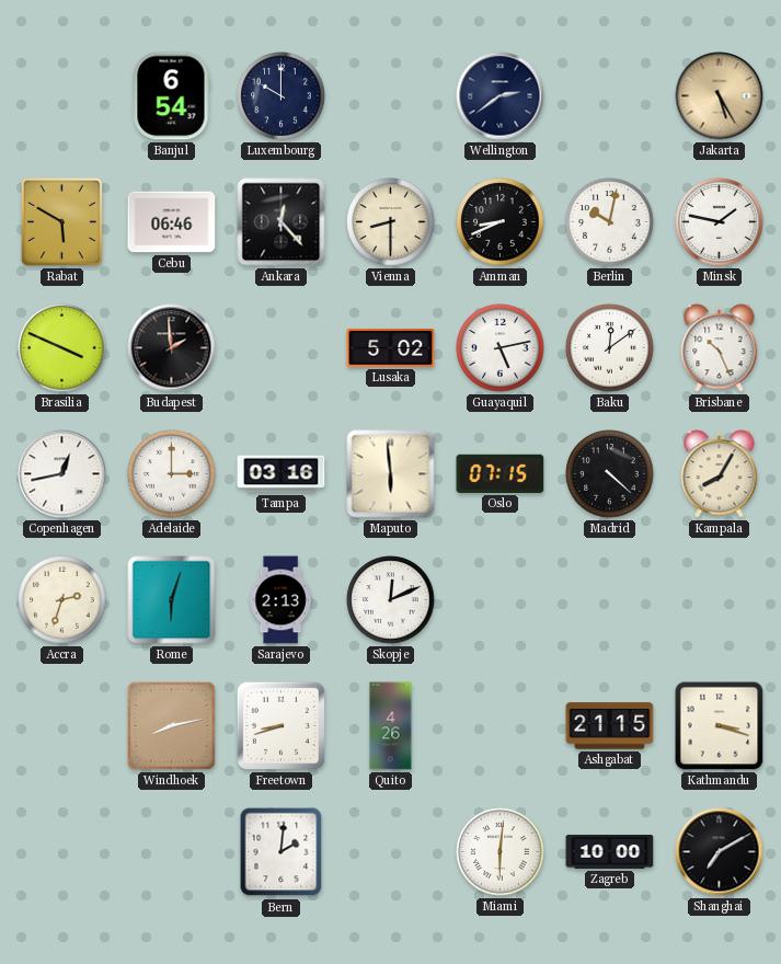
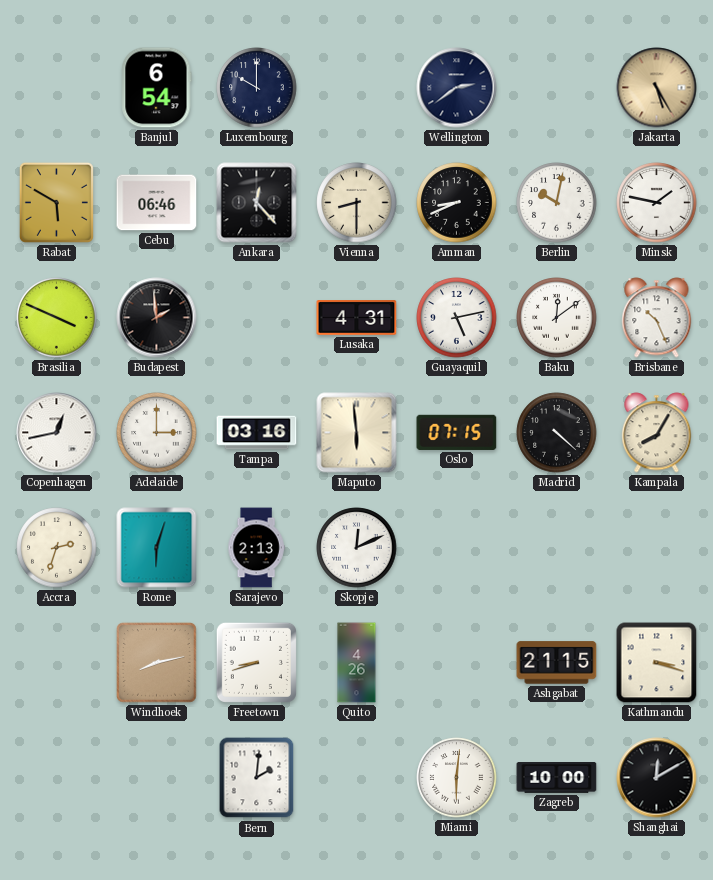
Lusaka: 5:02 -> 4:31
Shanghai: 7:10 -> 12:10
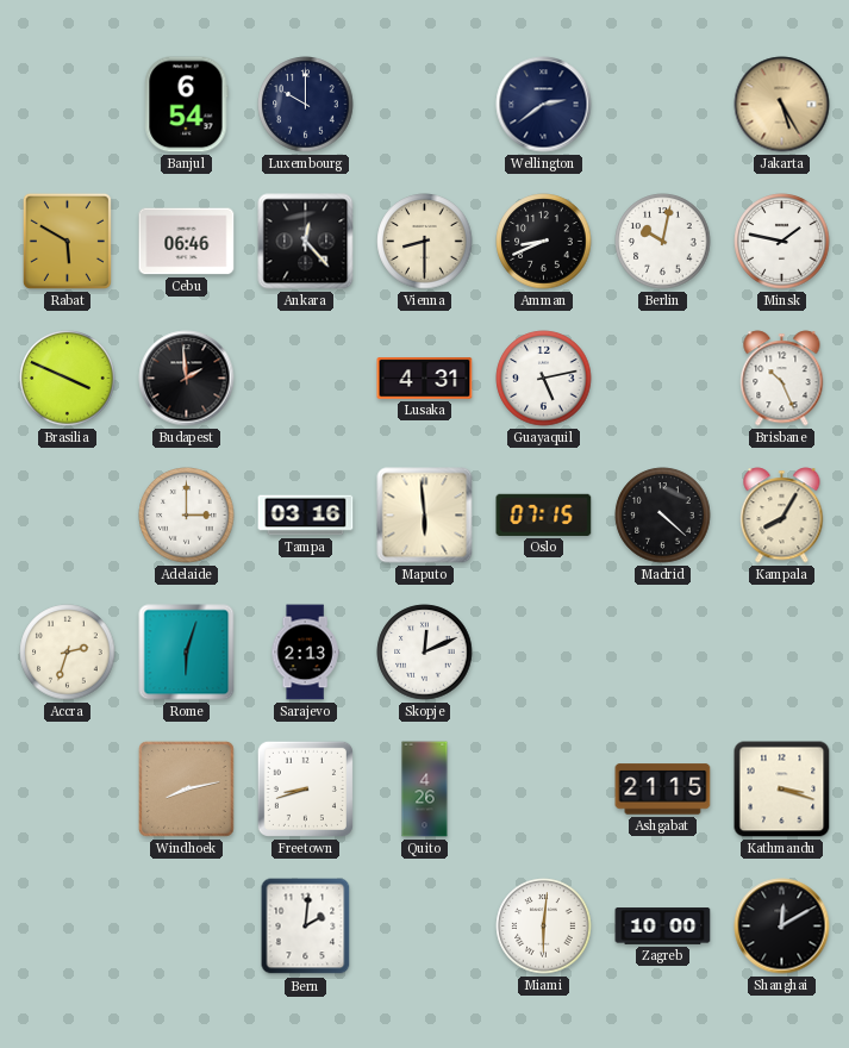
Baku: 12:09 -> none
Copenhagen: 12:43 -> none
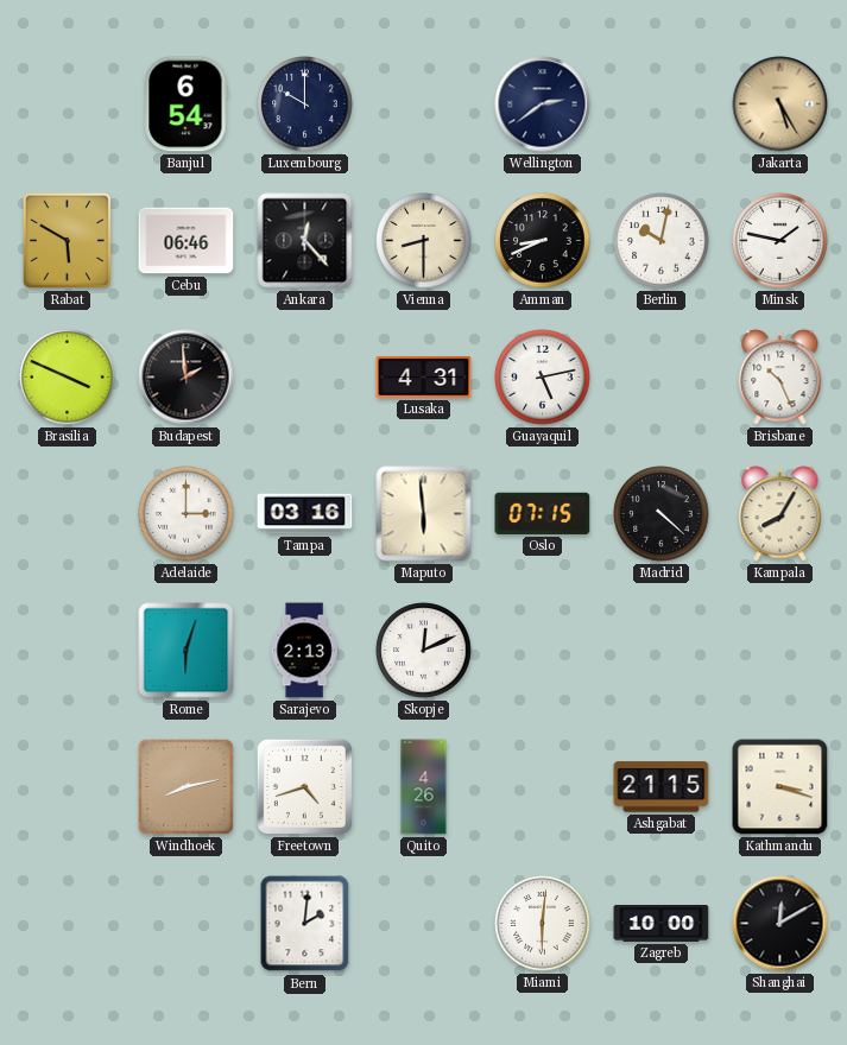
Accra: 2:33 -> none
Freetown: 8:42 -> 4:42
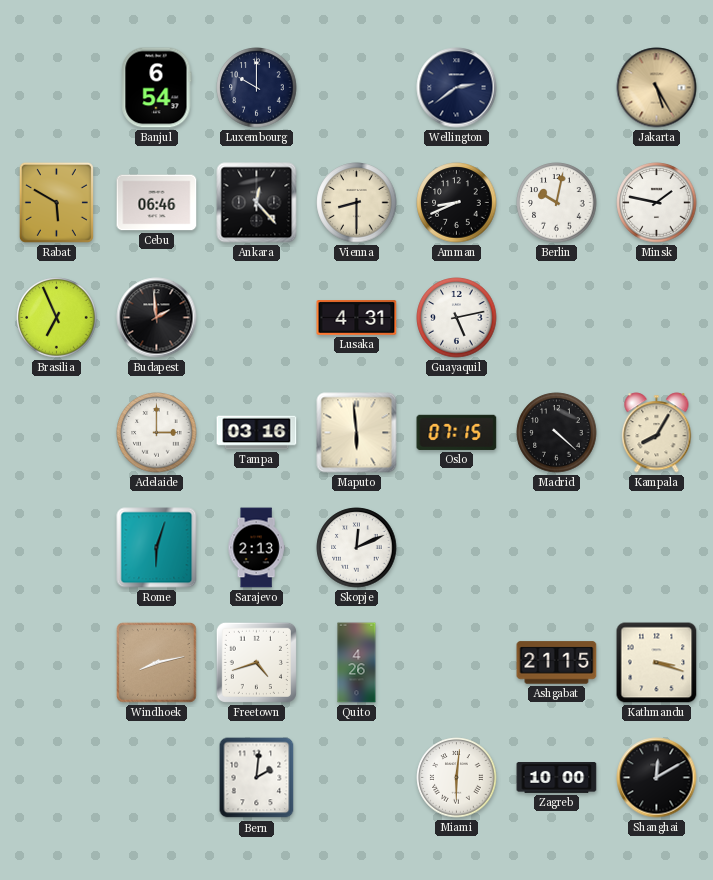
Brasilia: 3:49 -> 6:56
Brisbane: 10:26 -> none
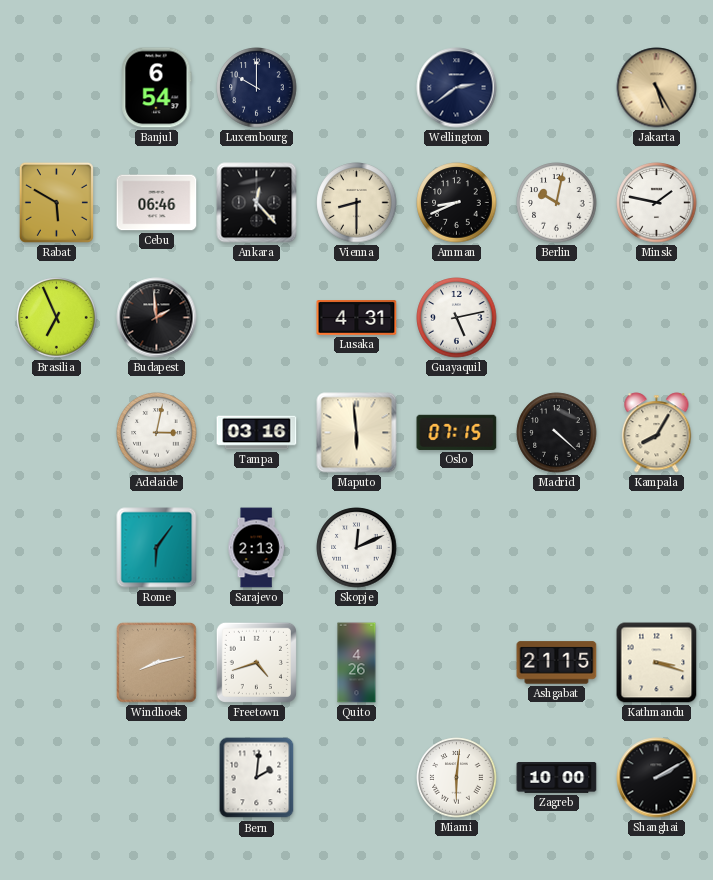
Adelaide: 3:00 -> 3:02
Rome: 6:03 -> 6:06
Shanghai: 12:10 -> 2:10
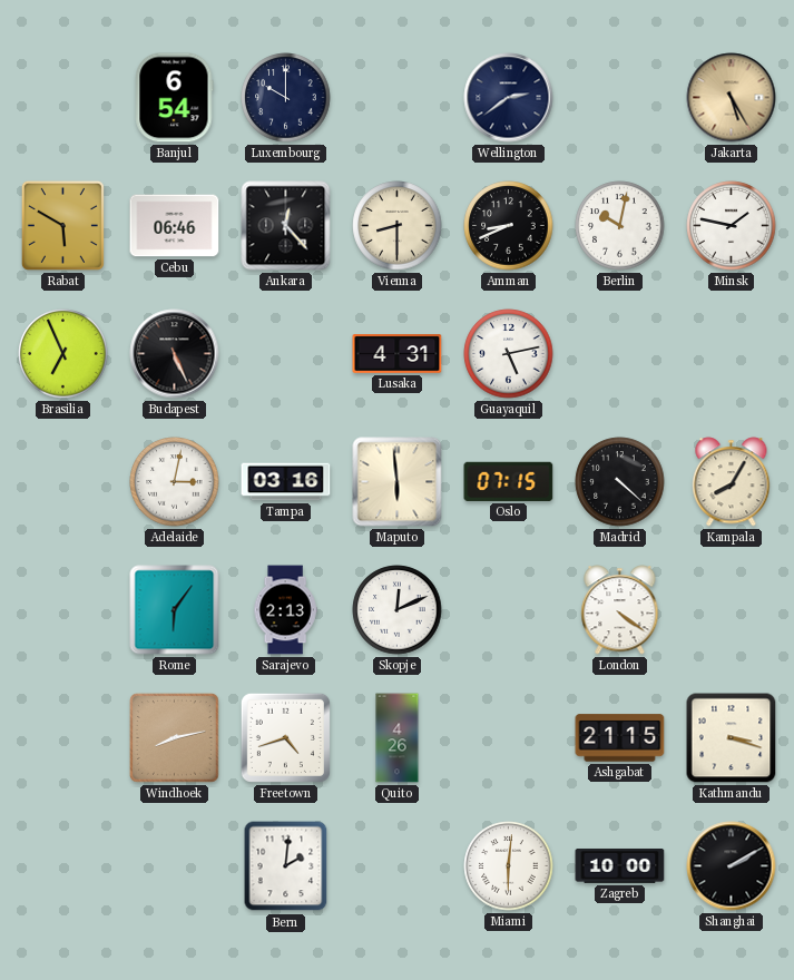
Budapest: 1:59 -> 5:26
London: none -> 4:21
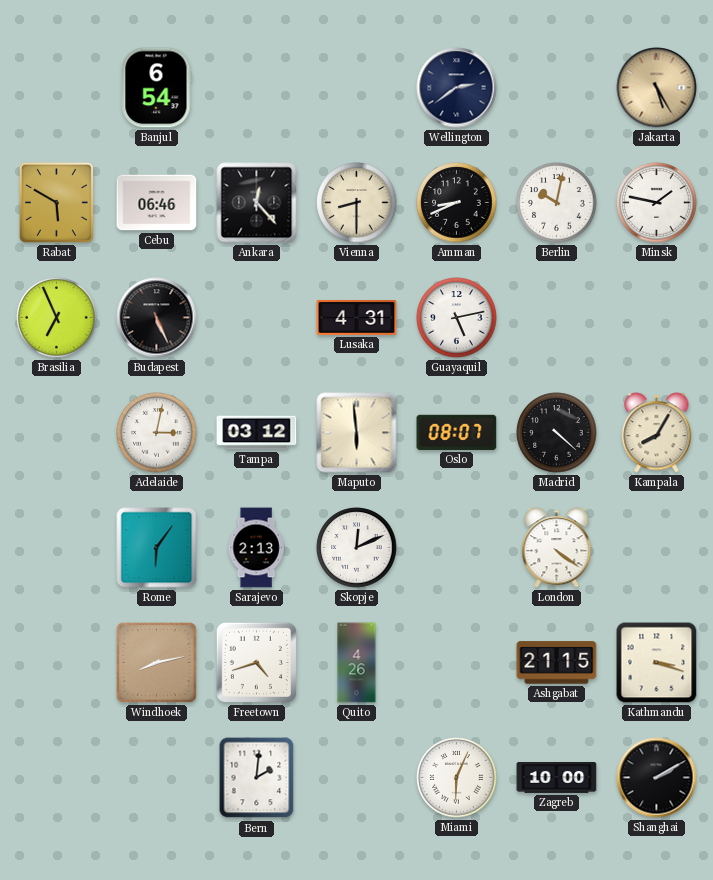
Luxembourg: 10:00 -> none
Tampa: 03:16 -> 03:12
Oslo: 07:15 -> 08:07
Miami: 6:01 -> 6:04
